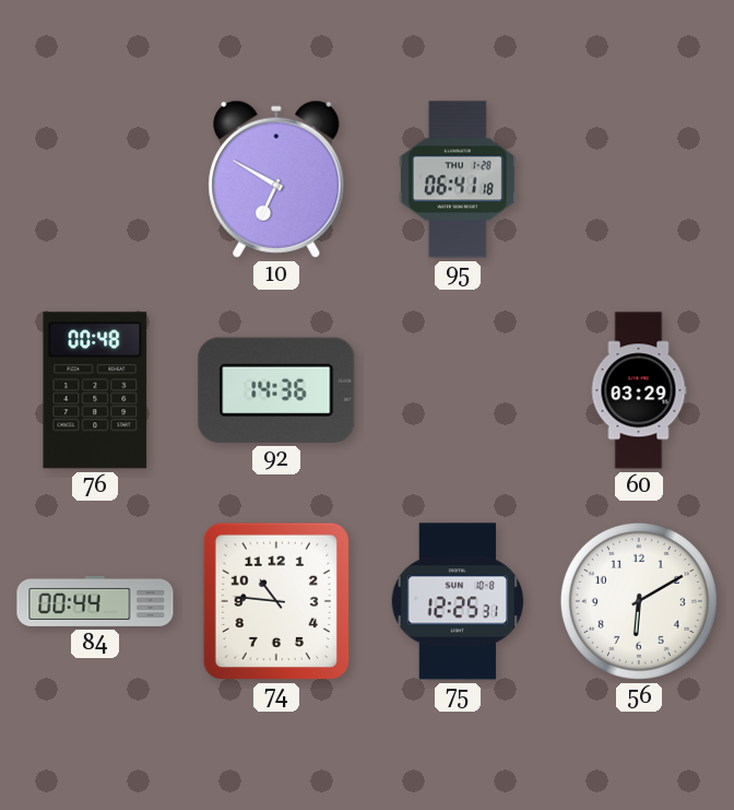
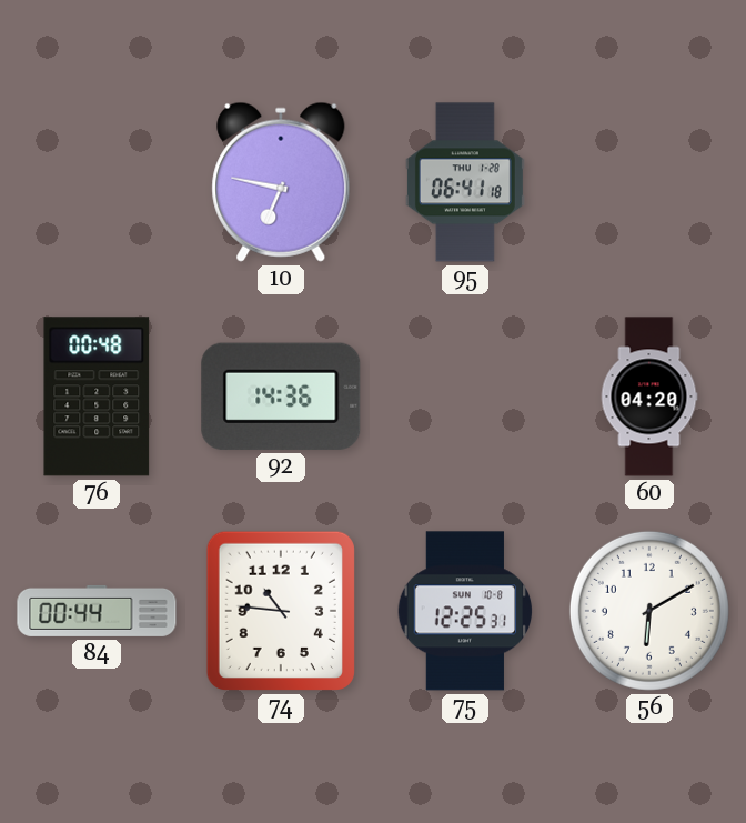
10: 6:50 -> 6:47
60: 03:29 -> 04:20
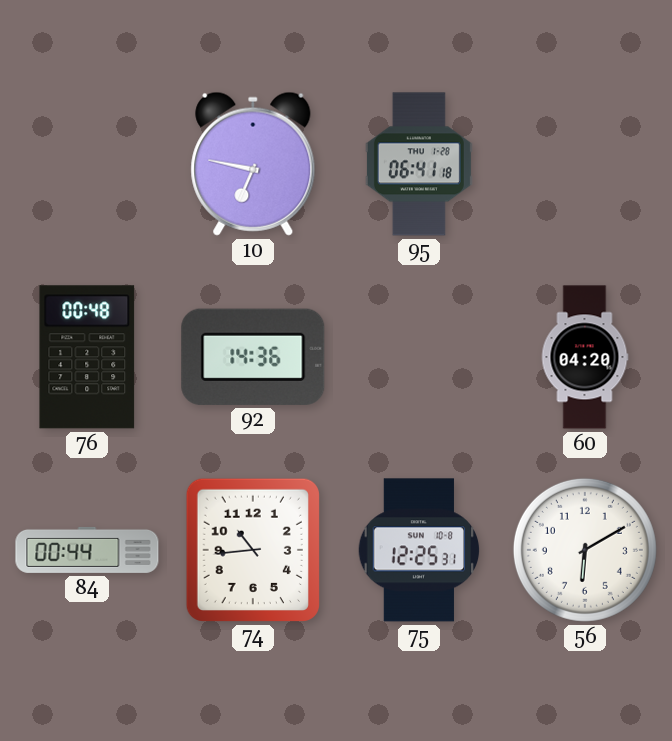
74: 10:46 -> 10:44
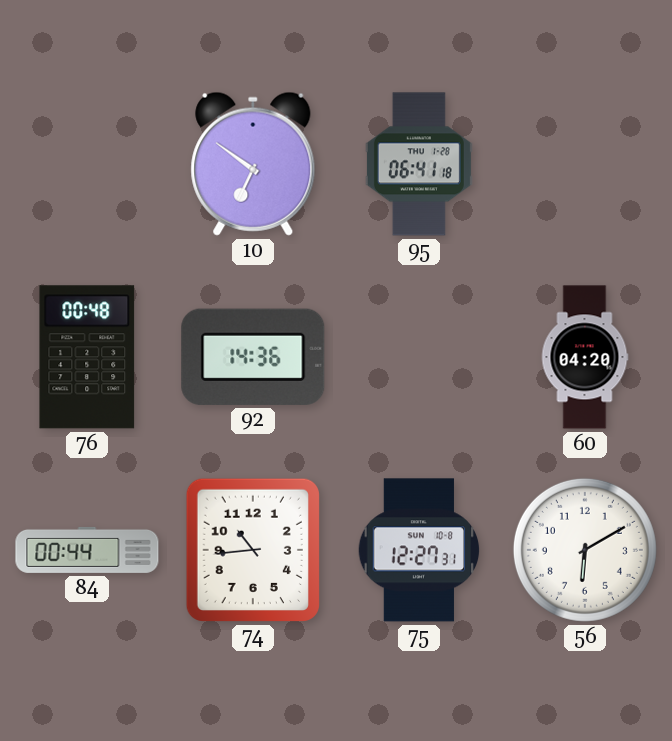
10: 6:47 -> 6:51
75: 12:25 -> 12:27
